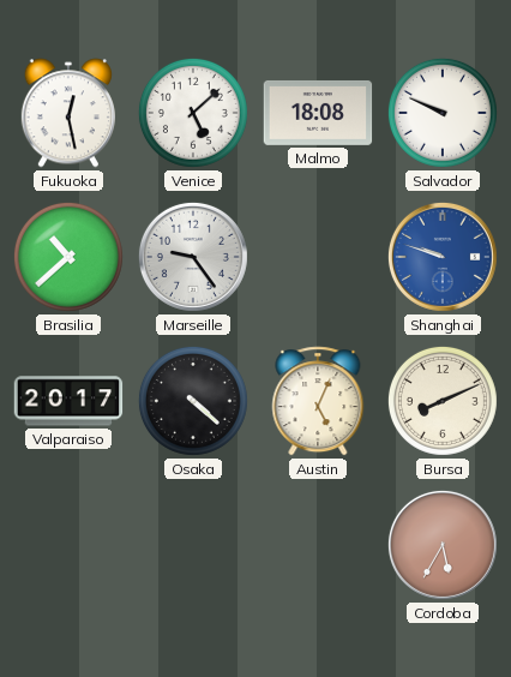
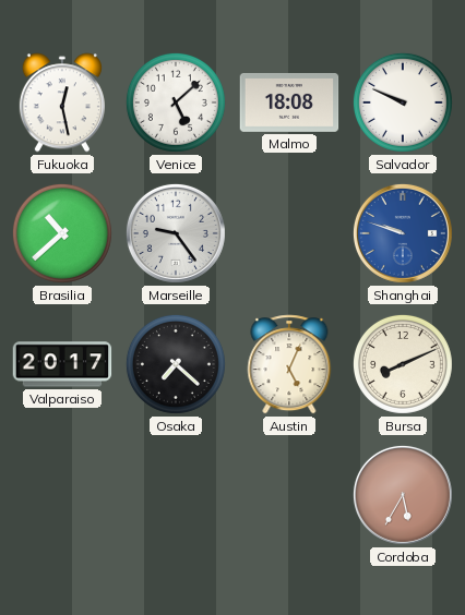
Osaka: 4:22 -> 7:22
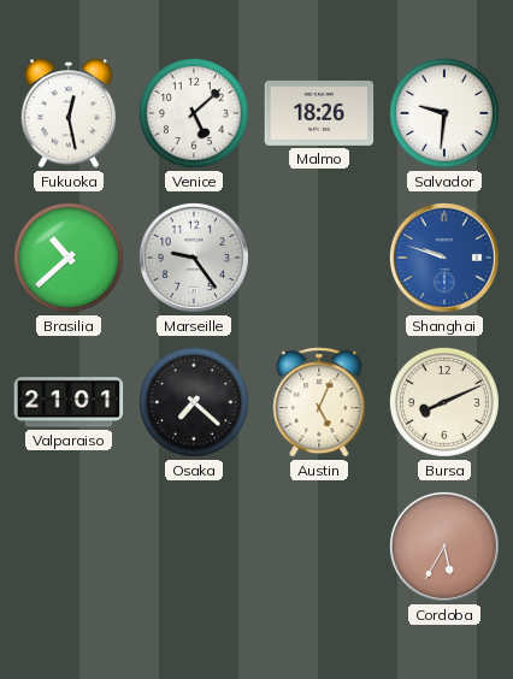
Malmo: 18:08 -> 18:26
Salvador: 9:49 -> 9:31
Valparaiso: 20:17 -> 21:01
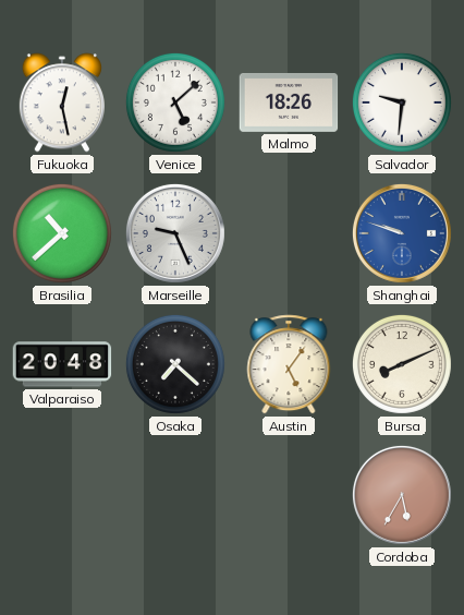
Marseille: 9:24 -> 9:26
Valparaiso: 21:01 -> 20:48
Austin: 5:04 -> 5:06
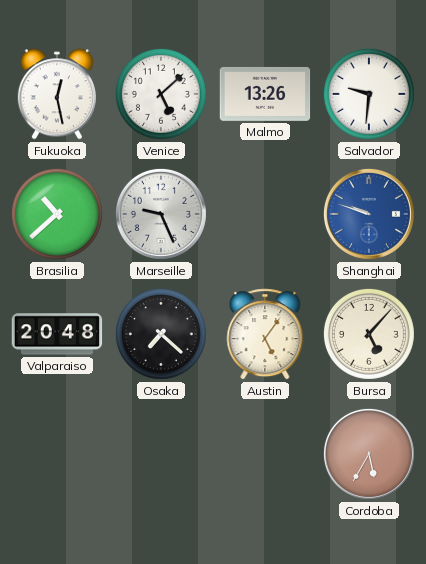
Malmo: 18:26 -> 13:26
Bursa: 8:11 -> 5:07
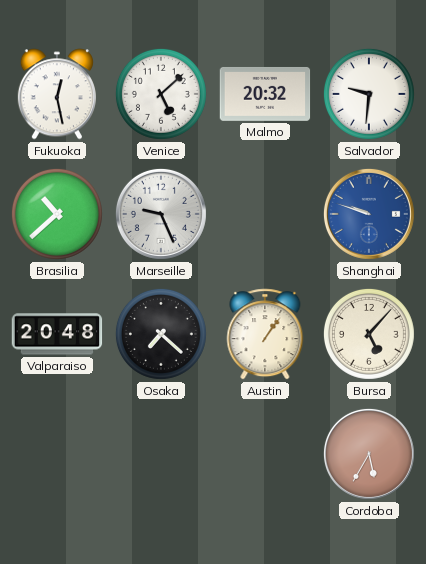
Malmo: 13:26 -> 20:32
Austin: 5:06 -> 1:06
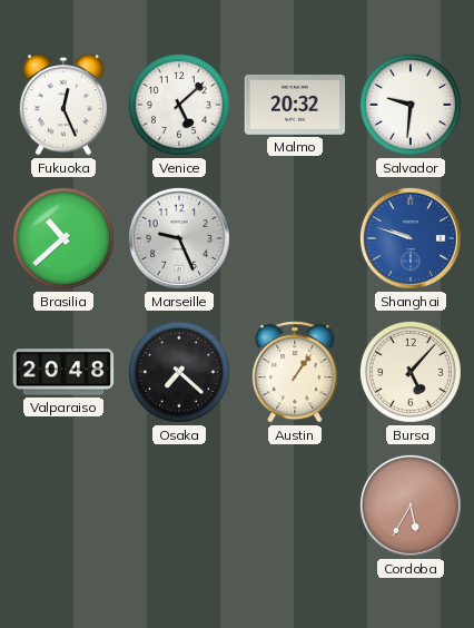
Fukuoka: 12:28 -> 12:26
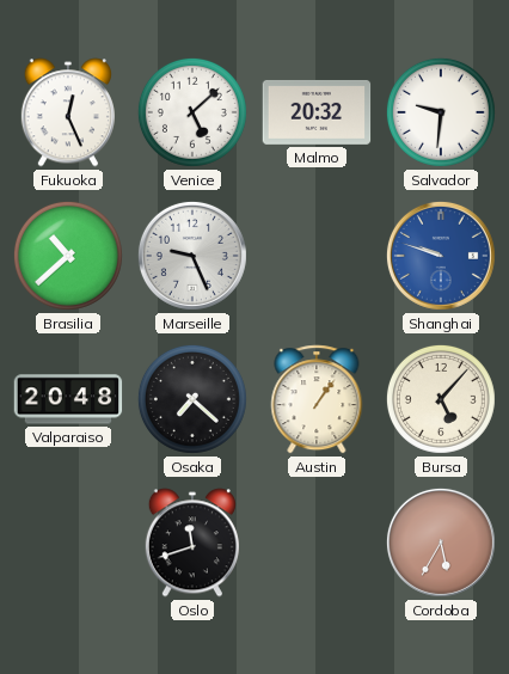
Oslo: none -> 11:42
